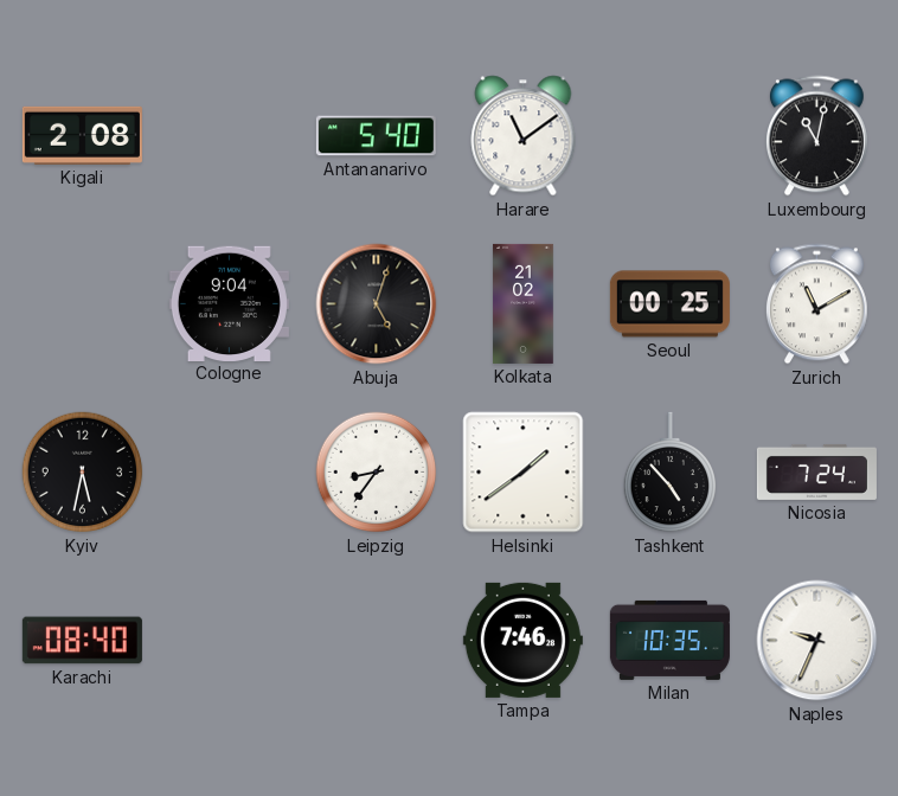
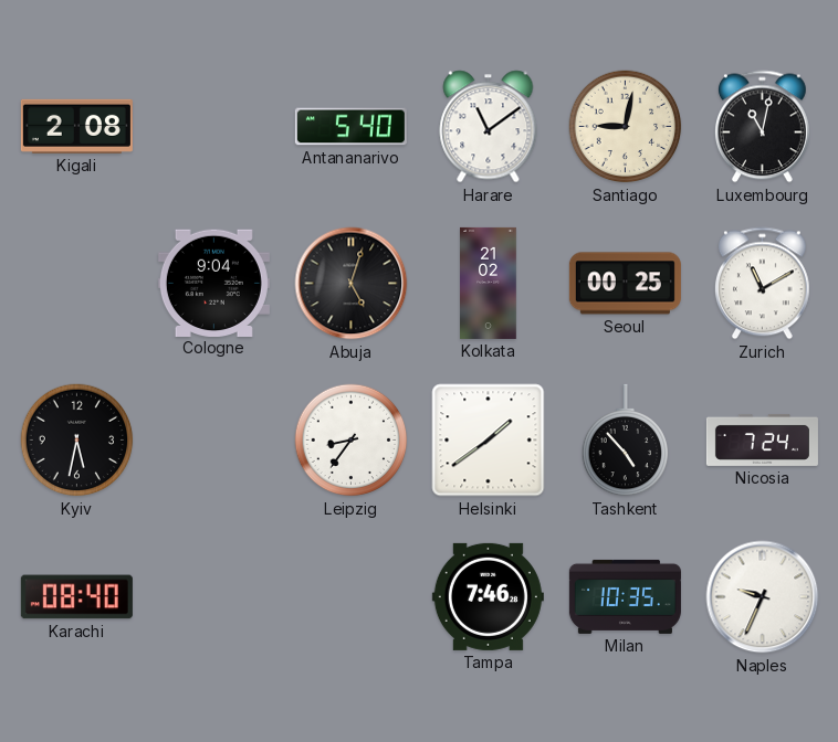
Santiago: none -> 9:02
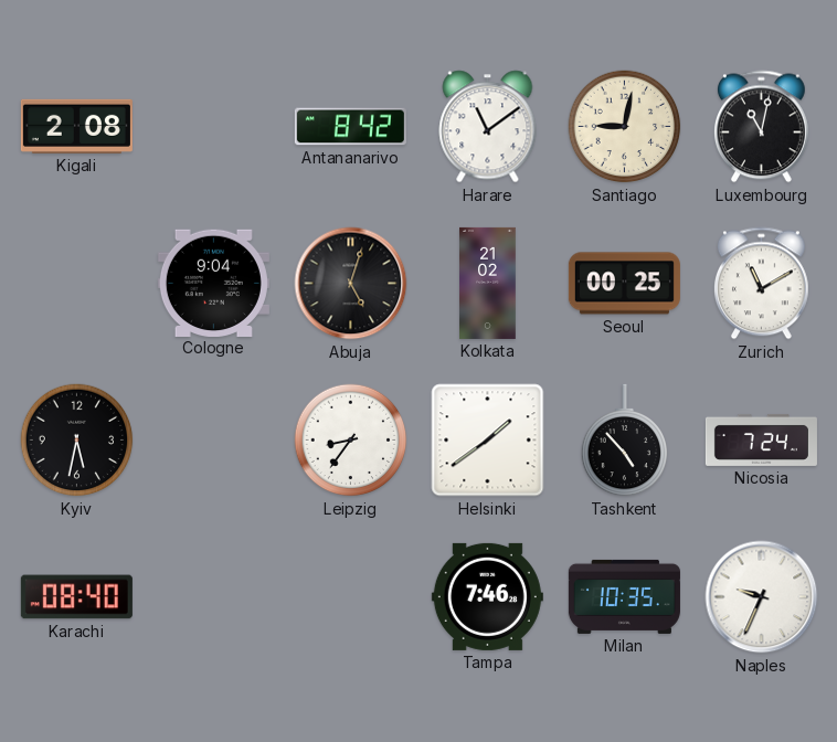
Antananarivo: 5:40 -> 8:42
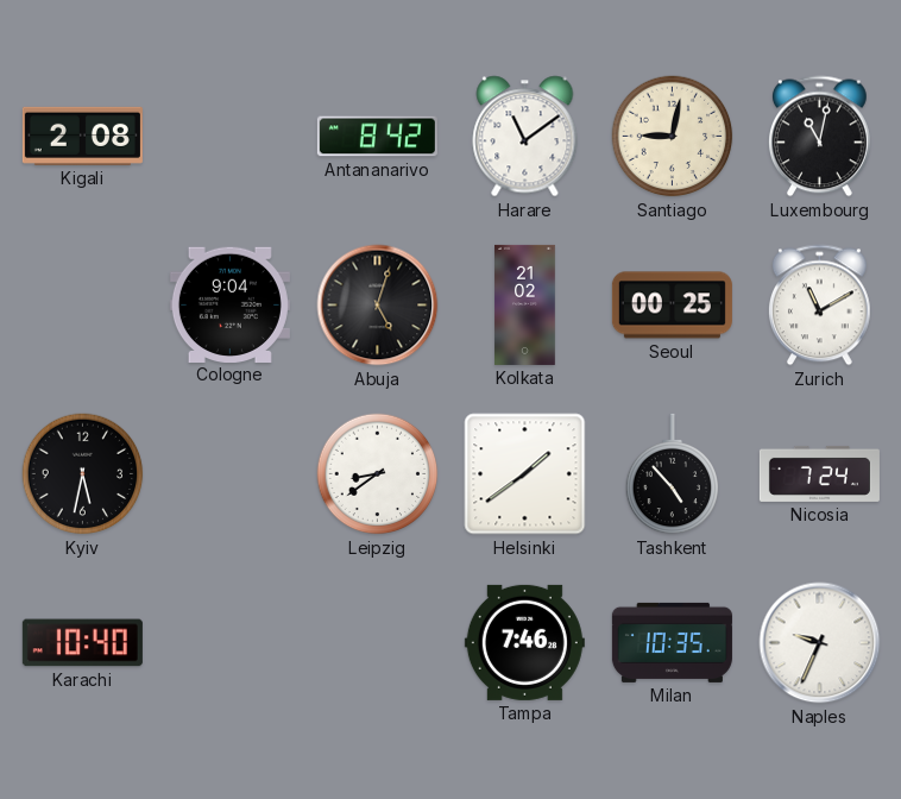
Leipzig: 8:36 -> 8:39
Karachi: 08:40 -> 10:40
